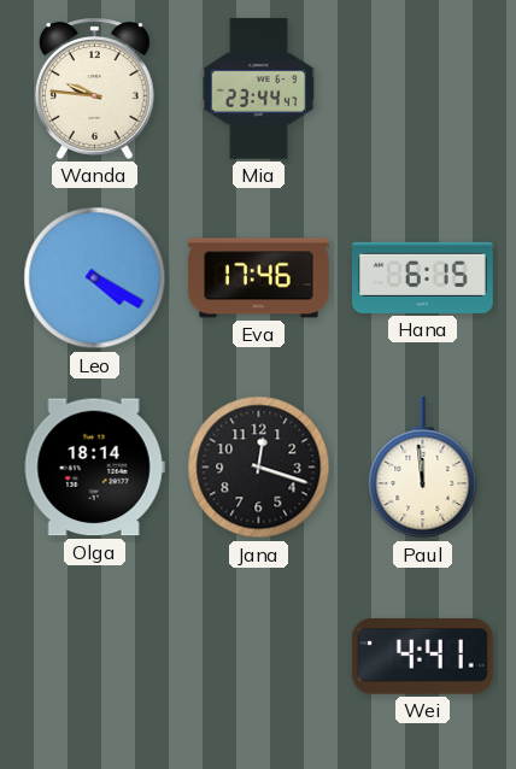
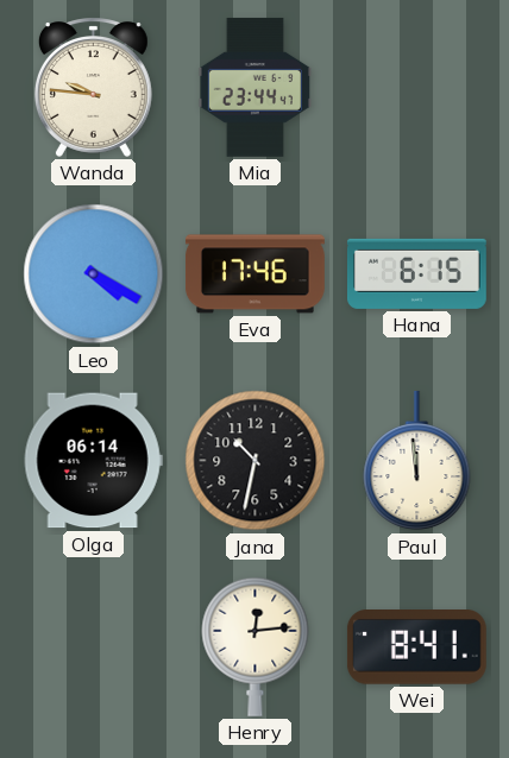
Olga: 18:14 -> 06:14
Jana: 12:18 -> 10:32
Henry: none -> 12:14
Wei: 4:41 -> 8:41
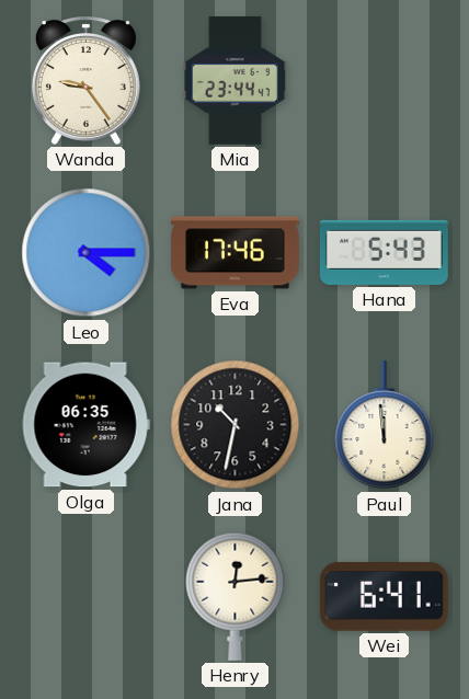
Wanda: 9:46 -> 9:24
Leo: 4:20 -> 4:15
Hana: 6:15 -> 5:43
Olga: 06:14 -> 06:35
Wei: 8:41 -> 6:41
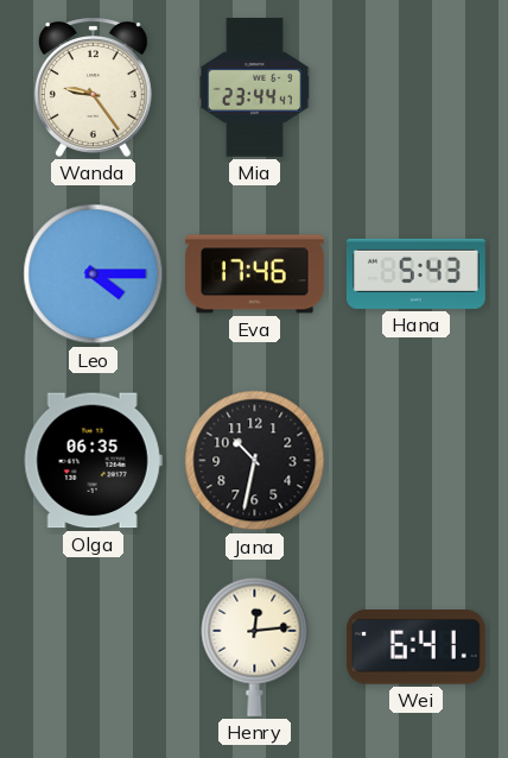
Paul: 11:59 -> none
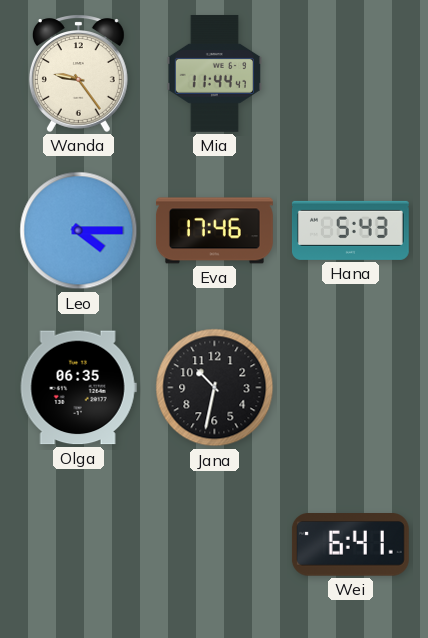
Mia: 23:44 -> 11:44
Henry: 12:14 -> none
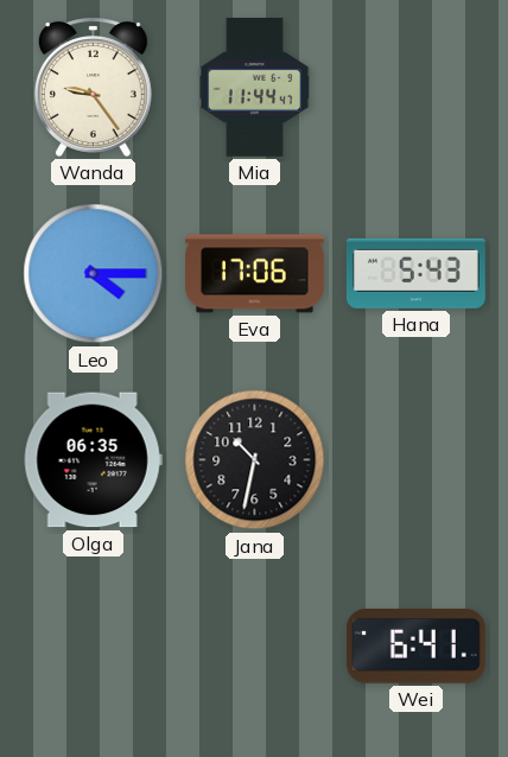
Eva: 17:46 -> 17:06
